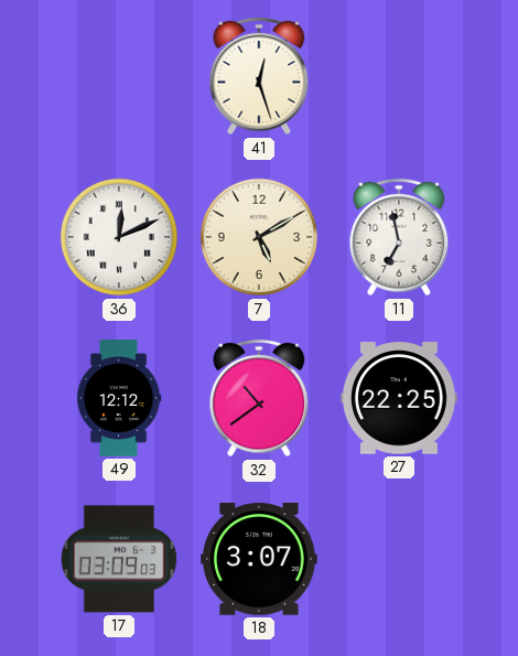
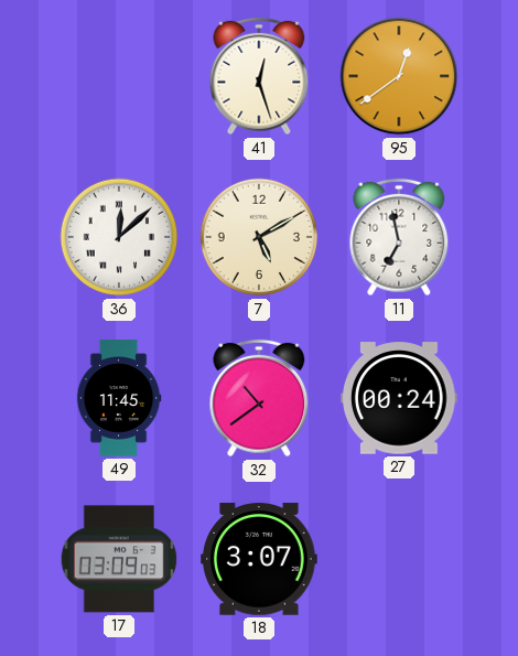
95: none -> 12:39
36: 12:11 -> 12:08
49: 12:12 -> 11:45
27: 22:25 -> 00:24
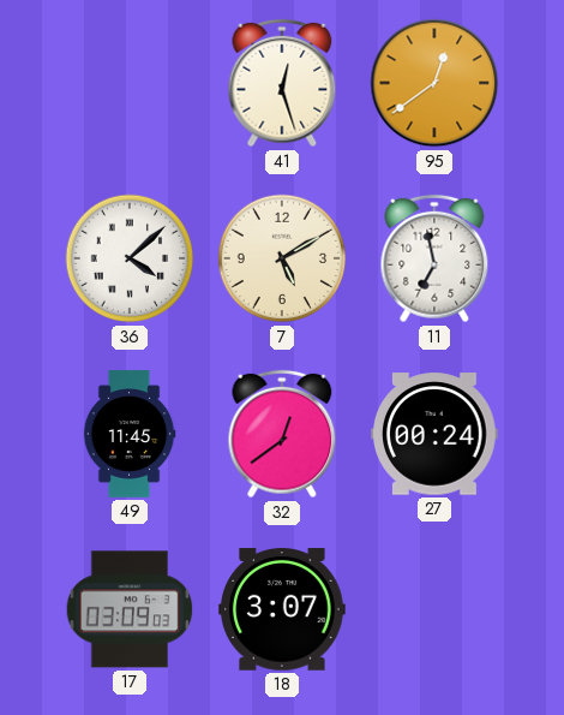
36: 12:08 -> 4:08
32: 10:39 -> 12:39
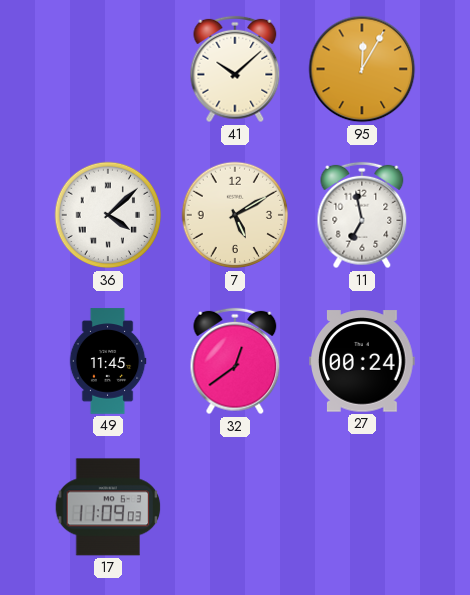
41: 12:27 -> 10:08
95: 12:39 -> 12:05
17: 03:09 -> 11:09
18: 3:07 -> none
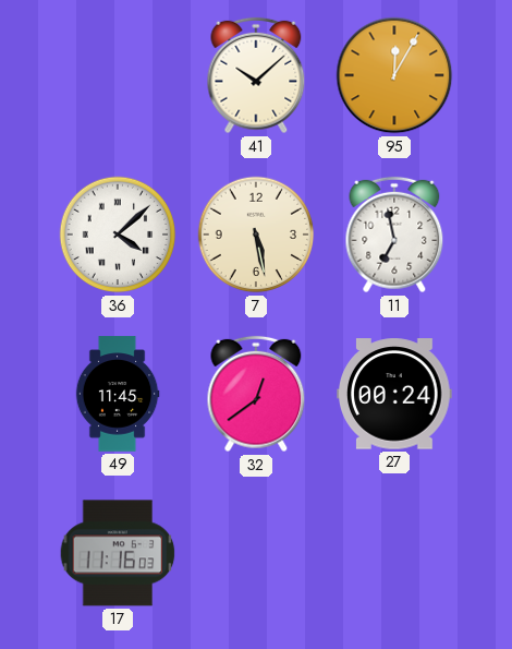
7: 5:10 -> 5:28
17: 11:09 -> 11:16
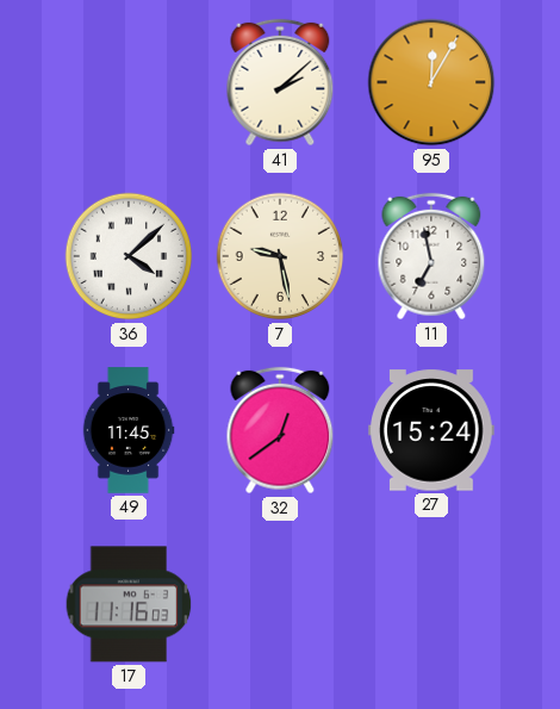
41: 10:08 -> 2:08
7: 5:28 -> 9:28
27: 00:24 -> 15:24
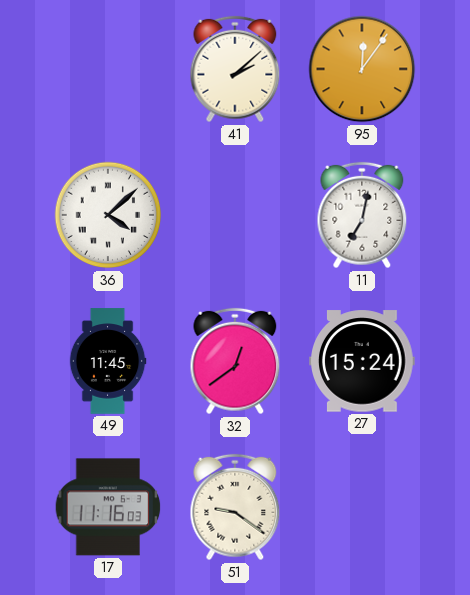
95: 12:05 -> 12:06
7: 9:28 -> none
11: 6:58 -> 7:02
51: none -> 9:21
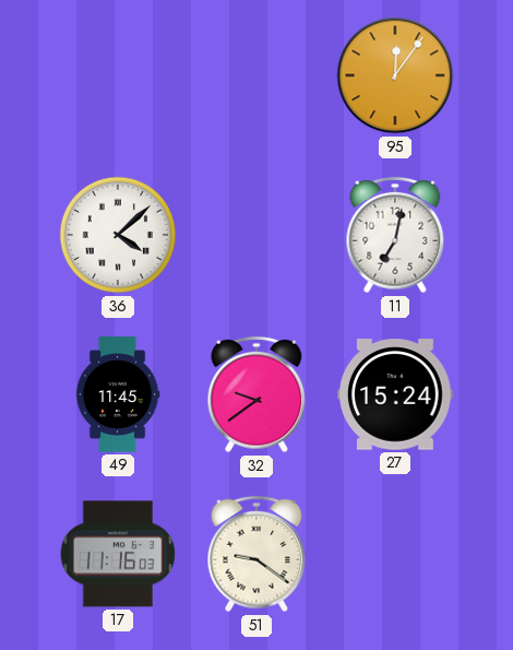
41: 2:08 -> none
32: 12:39 -> 9:39
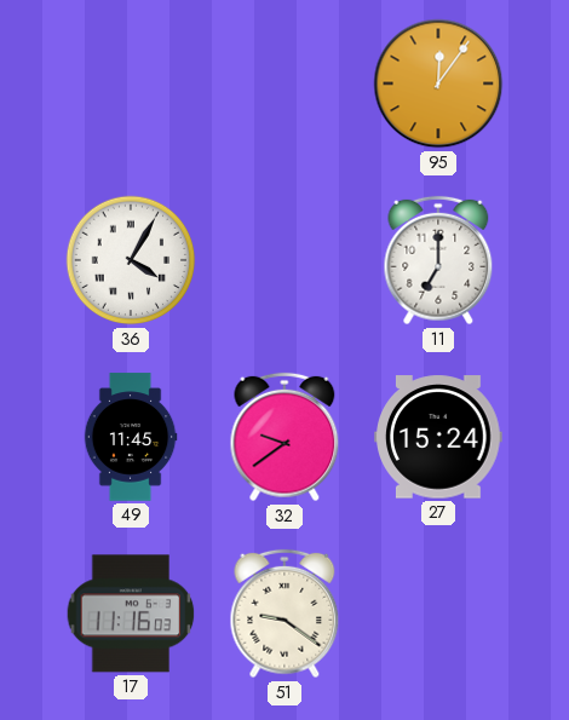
36: 4:08 -> 4:05
11: 7:02 -> 7:00
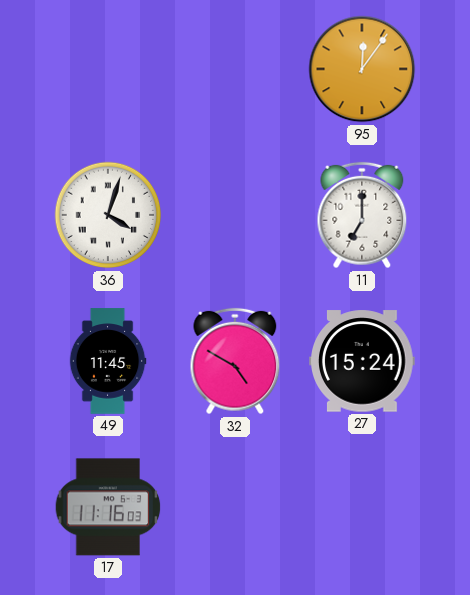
36: 4:05 -> 4:03
32: 9:39 -> 4:50
51: 9:21 -> none
